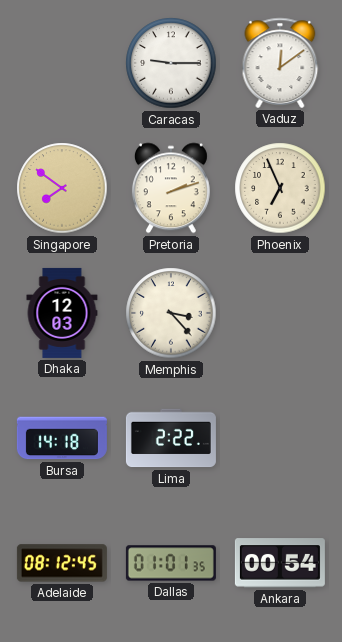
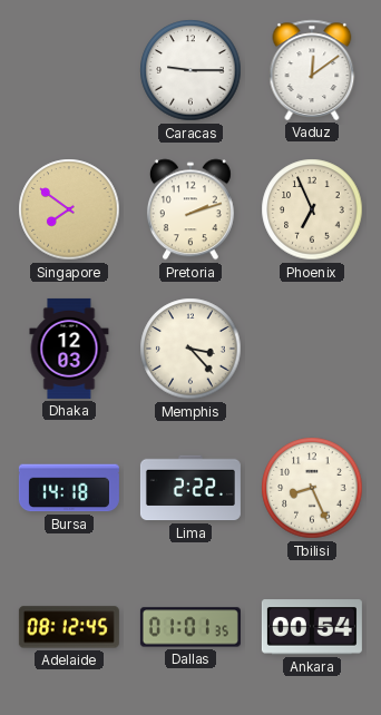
Tbilisi: none -> 8:26
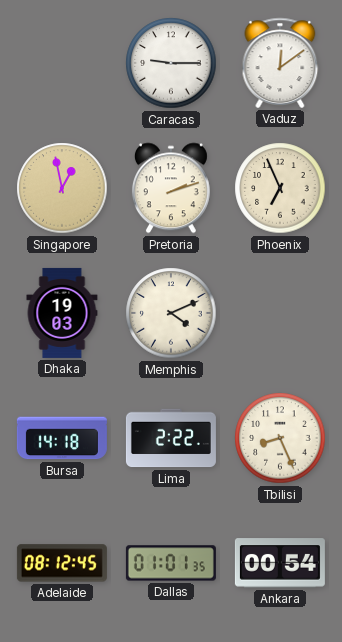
Singapore: 7:51 -> 12:58
Dhaka: 12:03 -> 19:03
Memphis: 3:23 -> 4:11
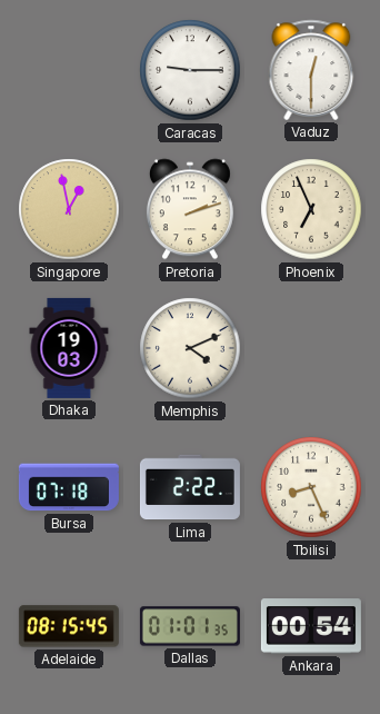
Vaduz: 12:09 -> 12:30
Bursa: 14:18 -> 07:18
Adelaide: 08:12 -> 08:15
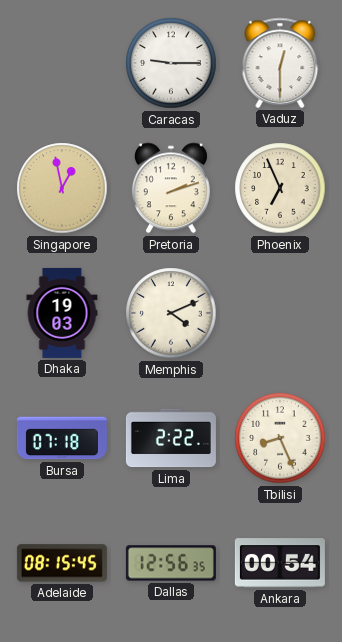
Dallas: 01:01 -> 12:56
